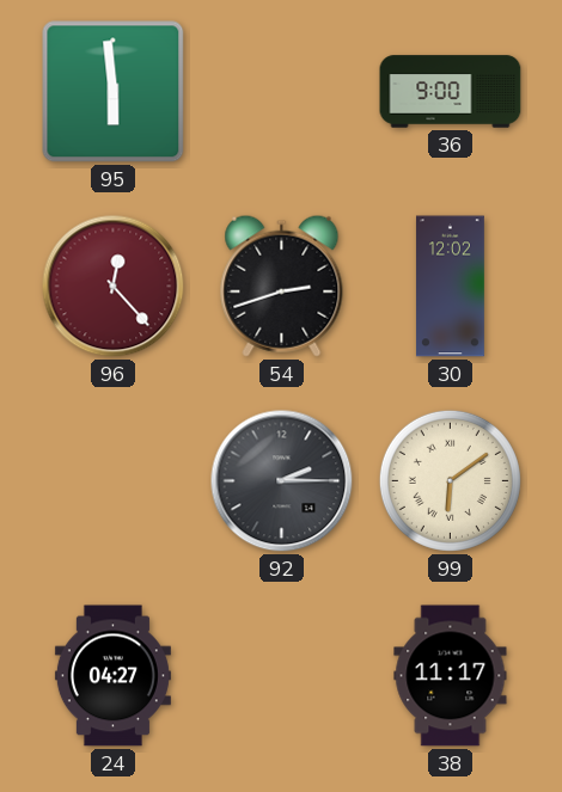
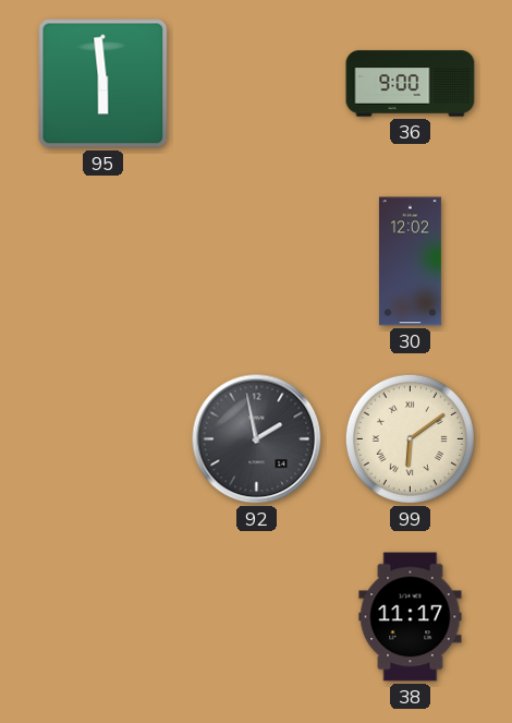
96: 12:23 -> none
54: 2:42 -> none
92: 2:15 -> 1:58
24: 04:27 -> none
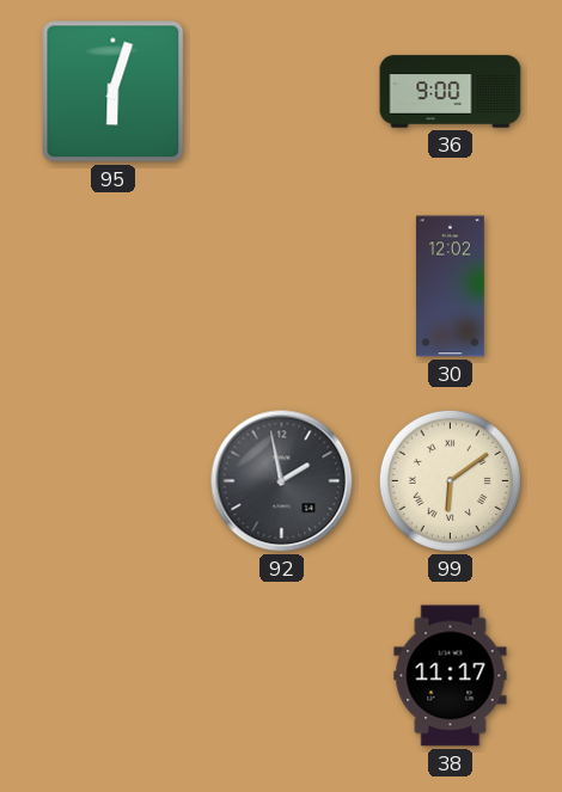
95: 5:59 -> 6:03
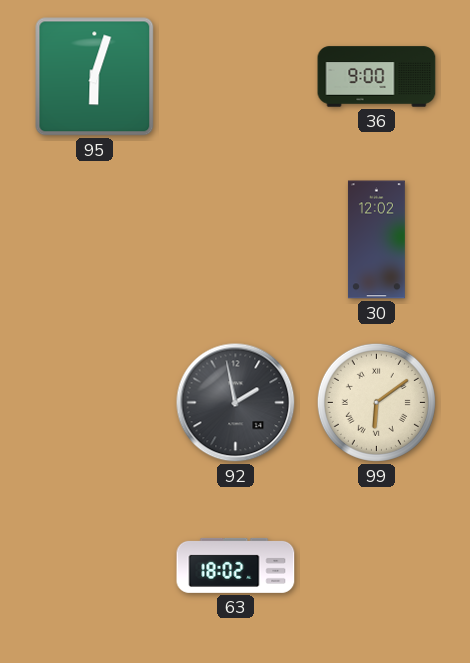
63: none -> 18:02
38: 11:17 -> none
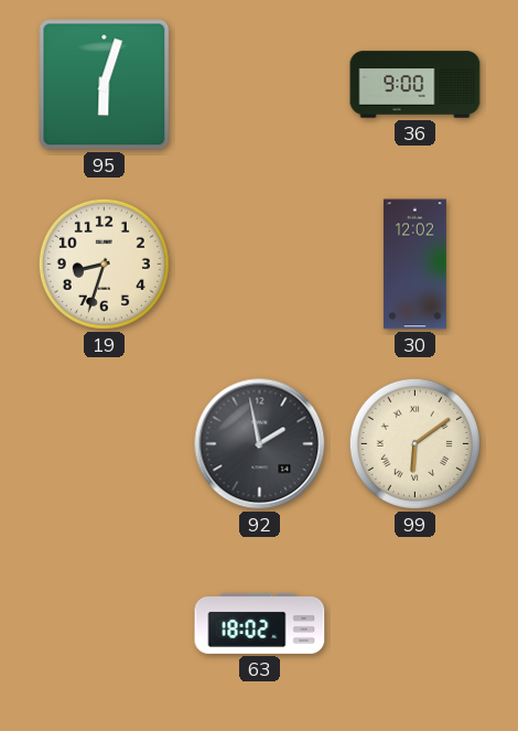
19: none -> 8:33
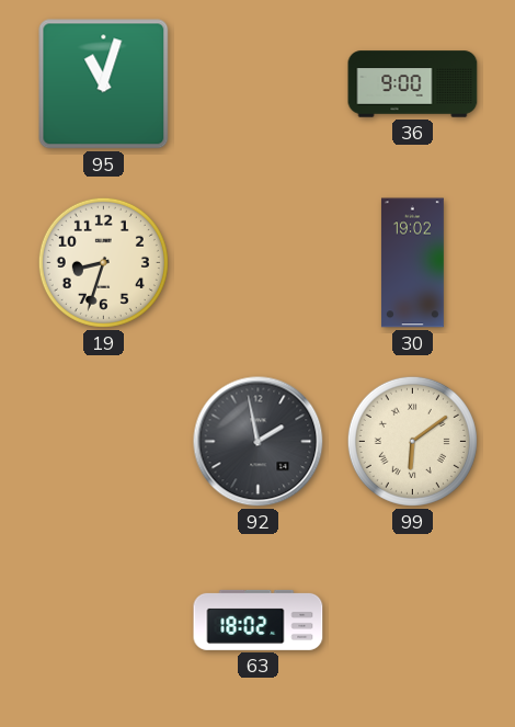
95: 6:03 -> 11:03
30: 12:02 -> 19:02
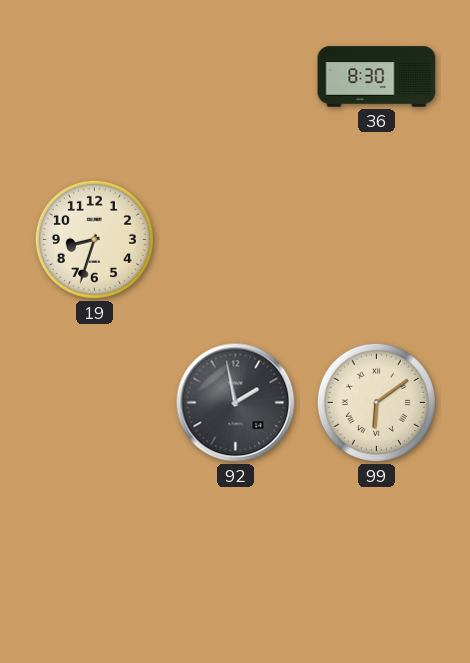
95: 11:03 -> none
36: 9:00 -> 8:30
30: 19:02 -> none
63: 18:02 -> none
